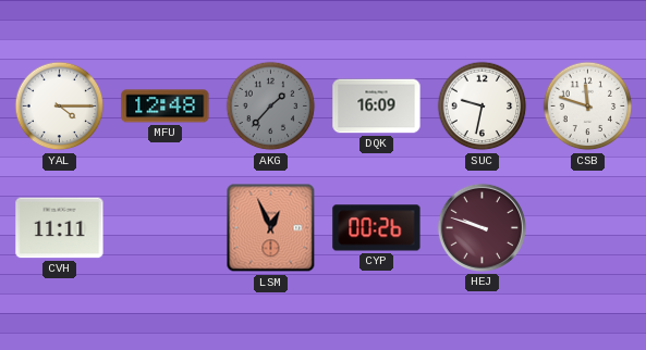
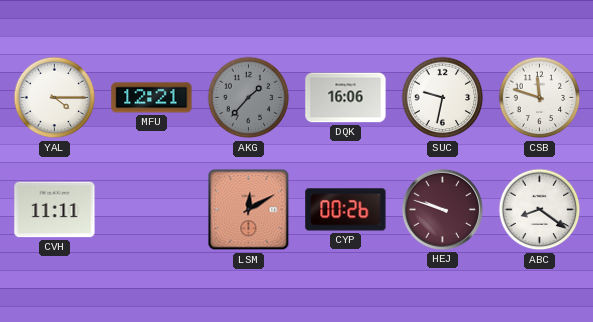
MFU: 12:48 -> 12:21
DQK: 16:09 -> 16:06
LSM: 12:56 -> 12:10
ABC: none -> 8:21
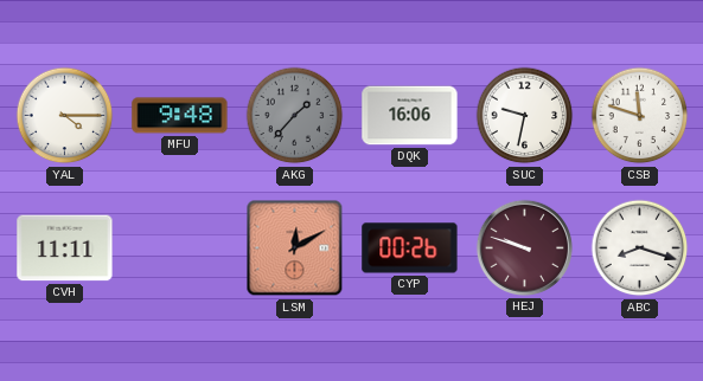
MFU: 12:21 -> 9:48
ABC: 8:21 -> 8:18
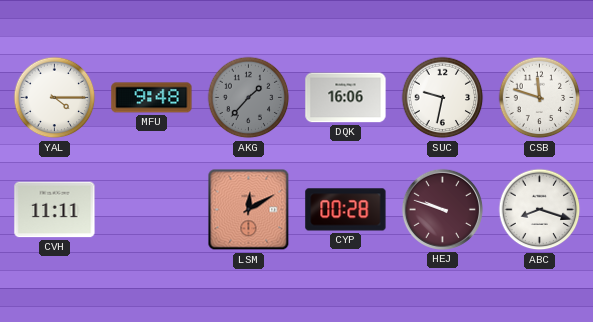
CYP: 00:26 -> 00:28
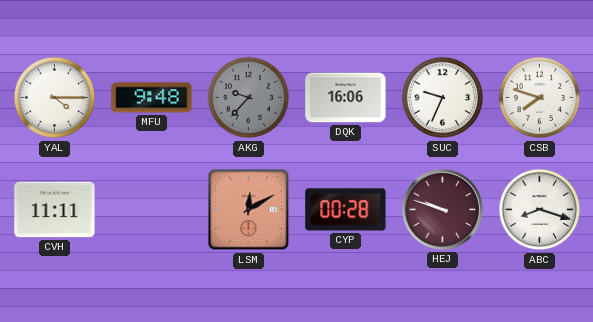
AKG: 1:37 -> 9:37
SUC: 9:32 -> 9:34
CSB: 11:48 -> 7:48
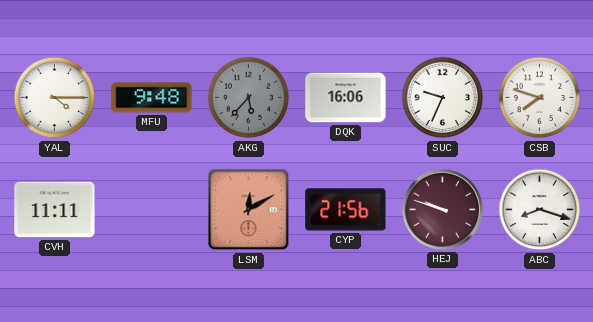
AKG: 9:37 -> 5:37
CYP: 00:28 -> 21:56
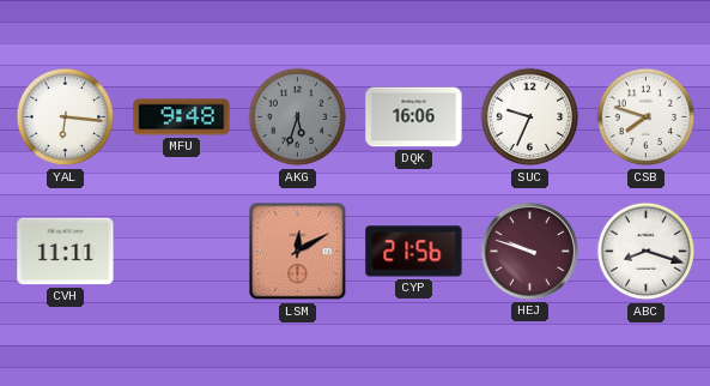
YAL: 4:15 -> 6:16
AKG: 5:37 -> 5:33
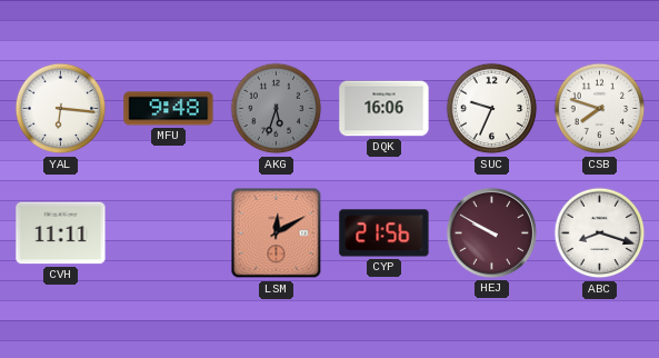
HEJ: 9:48 -> 9:50
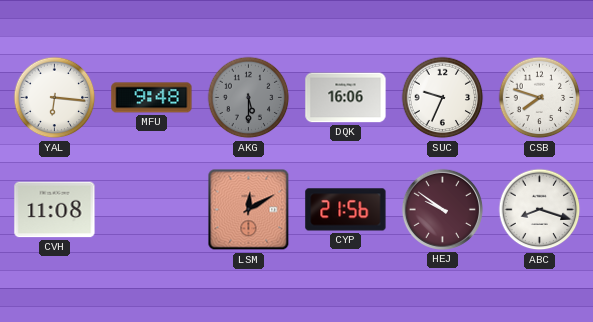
AKG: 5:33 -> 5:30
CVH: 11:11 -> 11:08
HEJ: 9:50 -> 9:51
